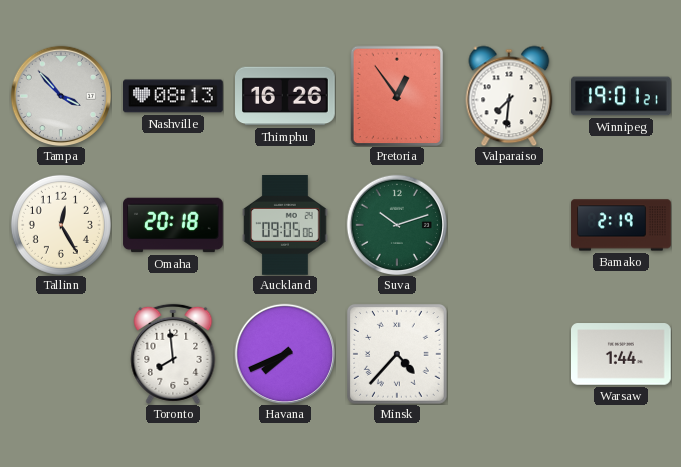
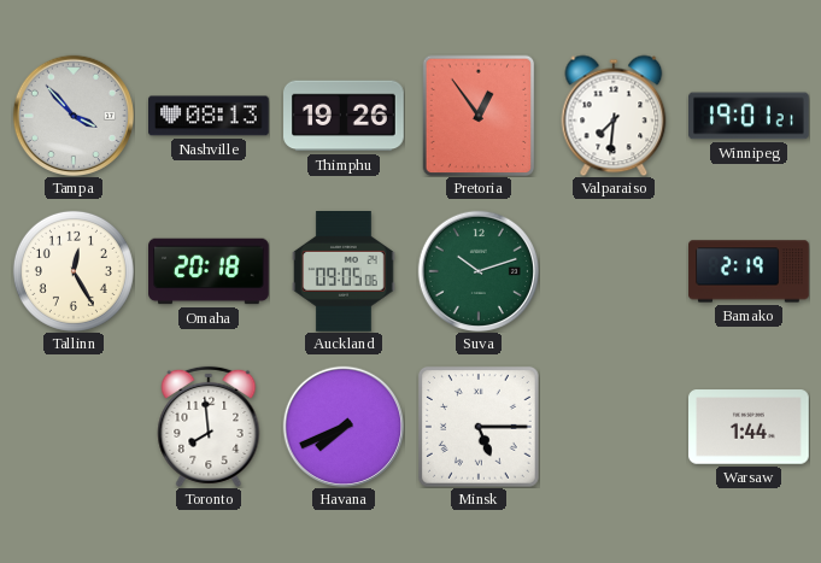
Thimphu: 16:26 -> 19:26
Minsk: 4:37 -> 5:15
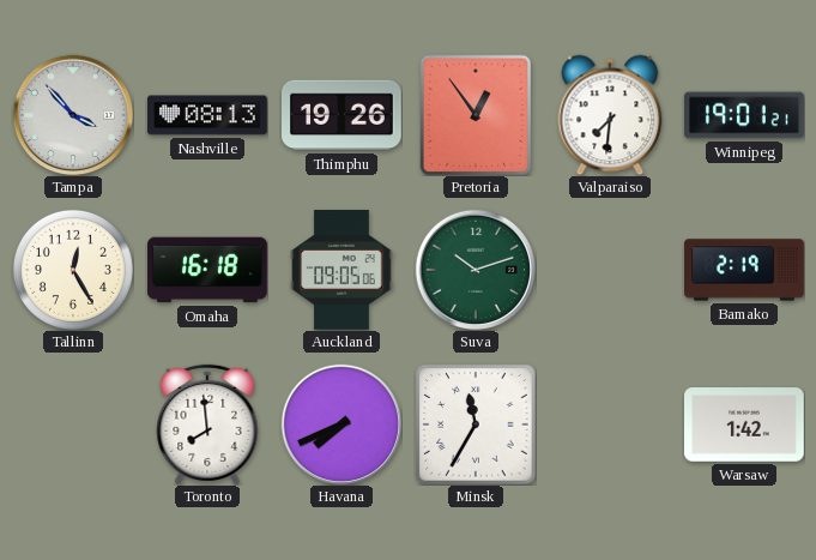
Omaha: 20:18 -> 16:18
Minsk: 5:15 -> 11:35
Warsaw: 1:44 -> 1:42
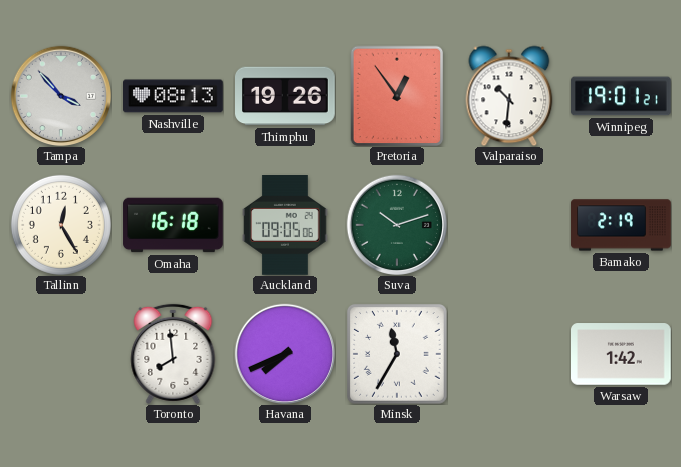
Valparaiso: 7:31 -> 10:31
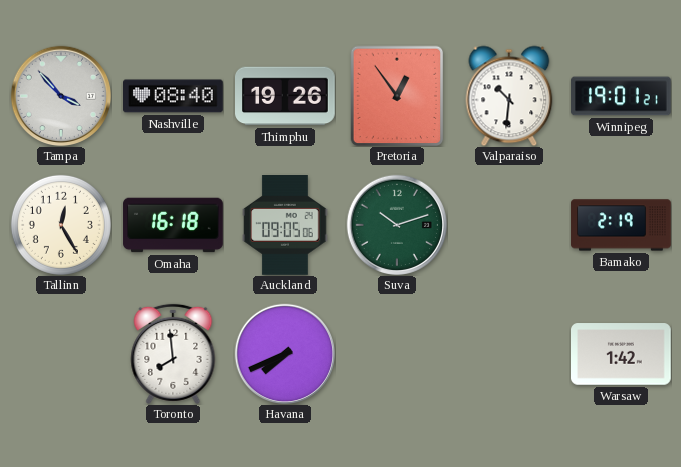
Nashville: 08:13 -> 08:40
Minsk: 11:35 -> none
